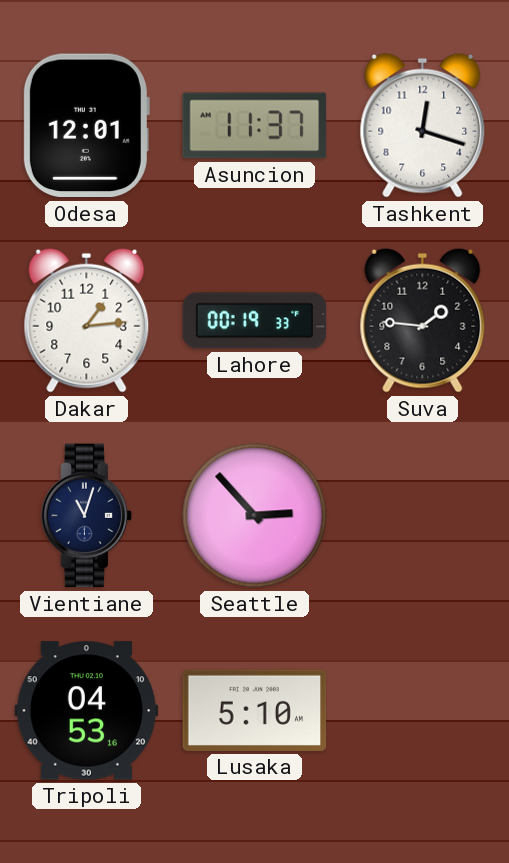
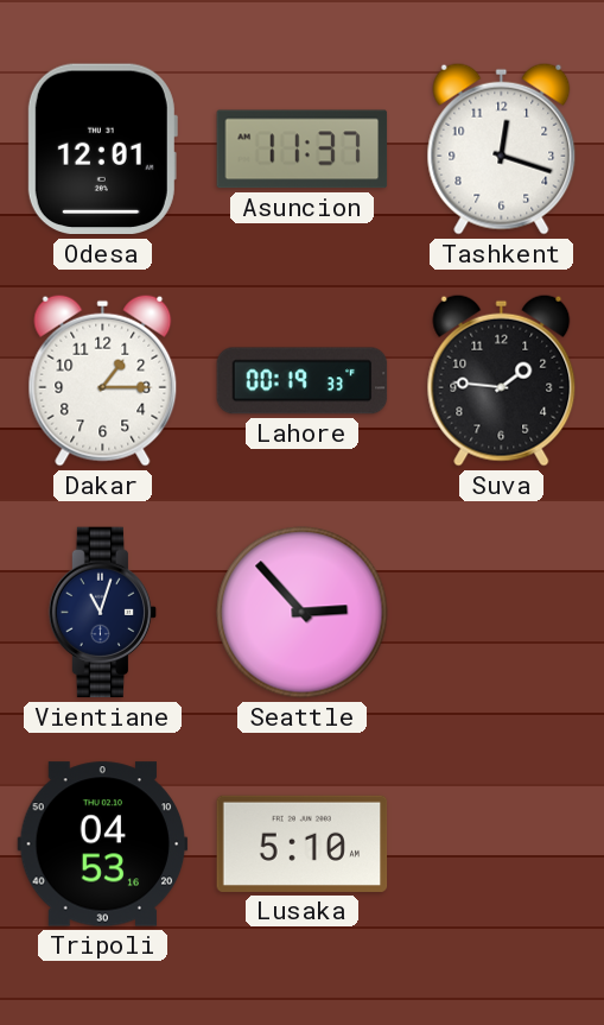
Dakar: 1:14 -> 1:15
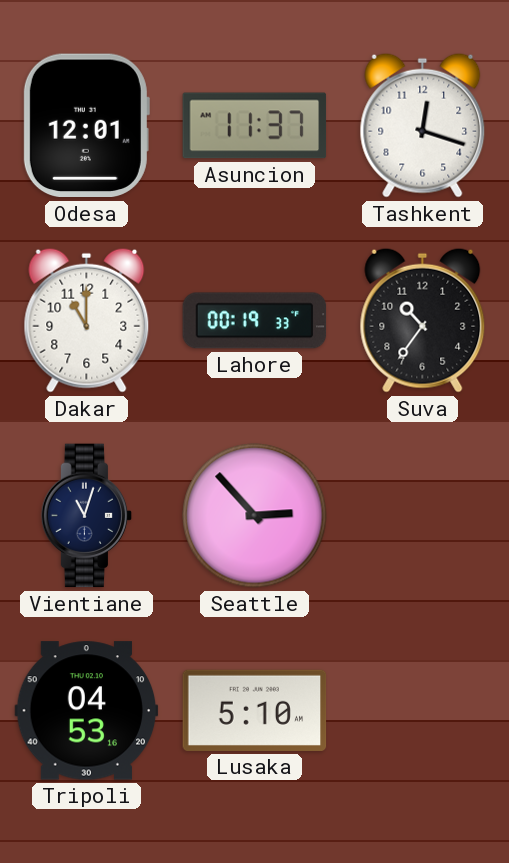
Dakar: 1:15 -> 11:00
Suva: 1:46 -> 10:36
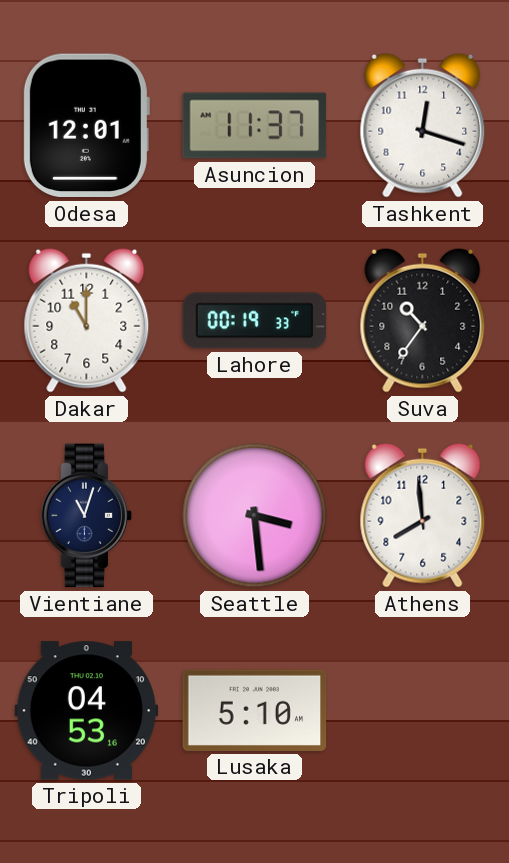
Seattle: 2:53 -> 3:29
Athens: none -> 7:59
